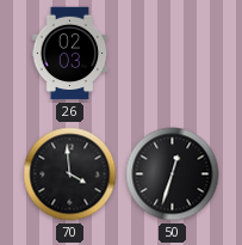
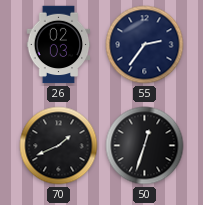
55: none -> 2:36
70: 3:59 -> 1:41
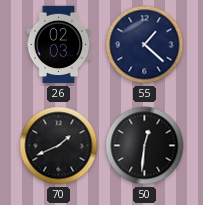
55: 2:36 -> 1:22
50: 12:33 -> 12:31
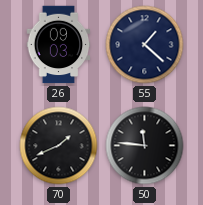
26: 02:03 -> 09:03
50: 12:31 -> 11:46
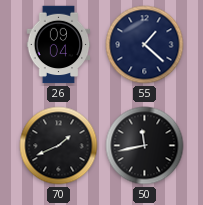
26: 09:03 -> 09:04
50: 11:46 -> 11:43
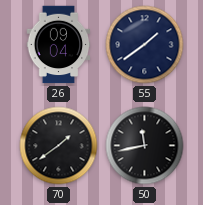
55: 1:22 -> 1:39
70: 1:41 -> 1:39
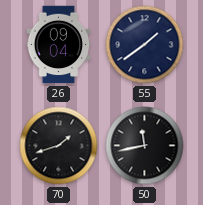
70: 1:39 -> 1:42
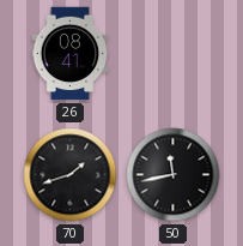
26: 09:04 -> 08:41
55: 1:39 -> none
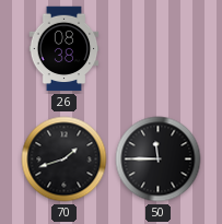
26: 08:41 -> 08:38
50: 11:43 -> 11:45
